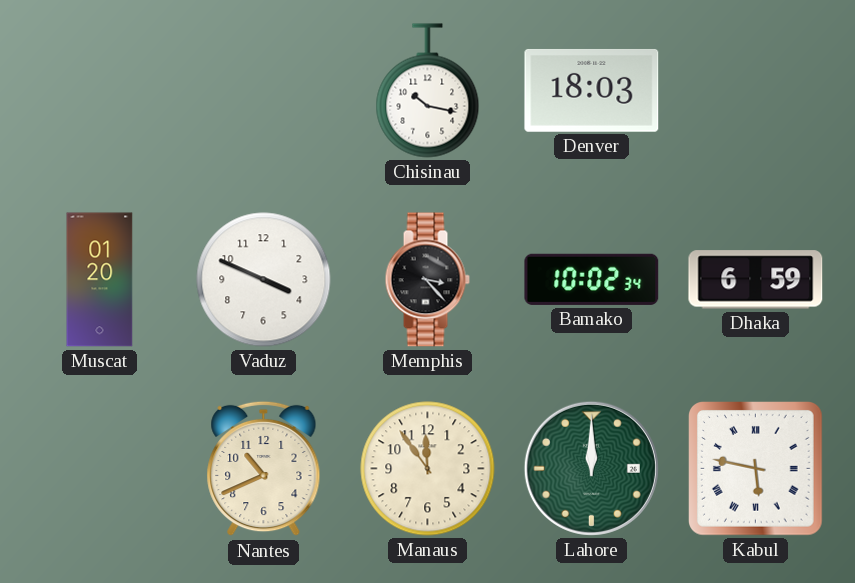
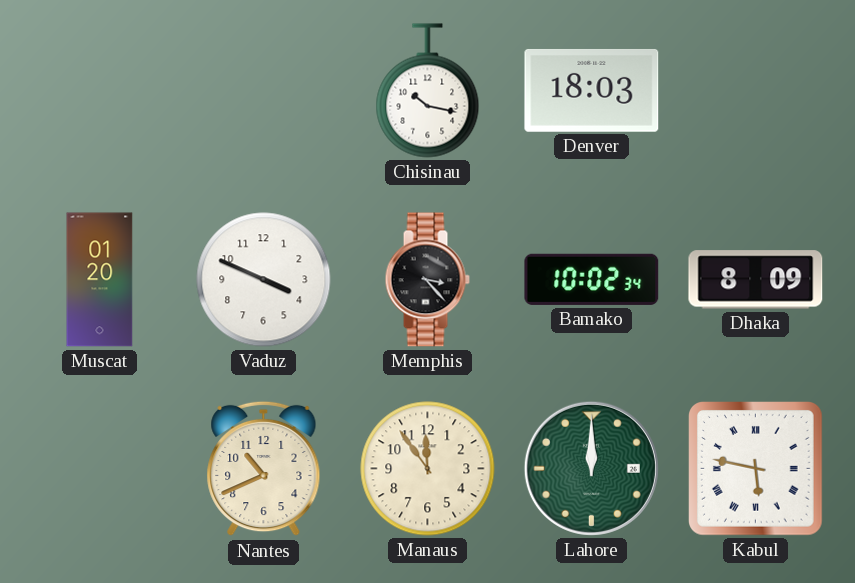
Dhaka: 6:59 -> 8:09
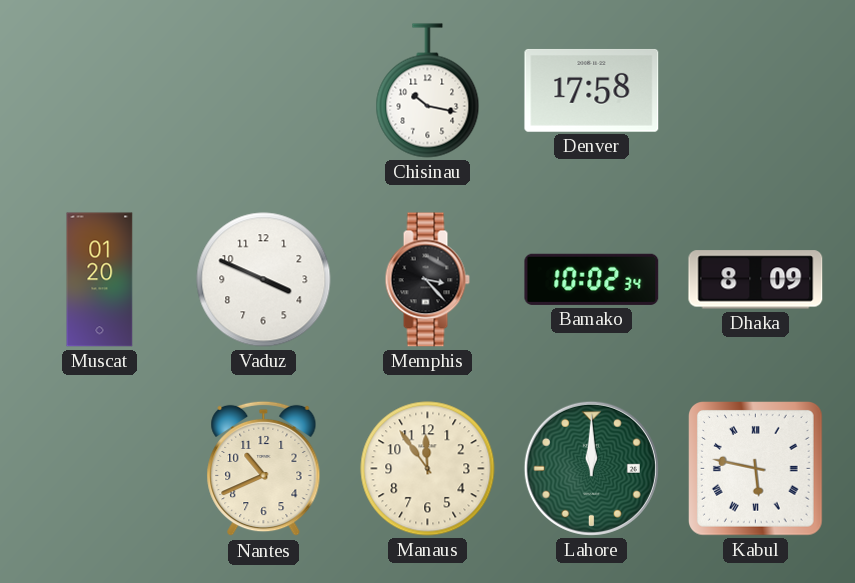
Denver: 18:03 -> 17:58
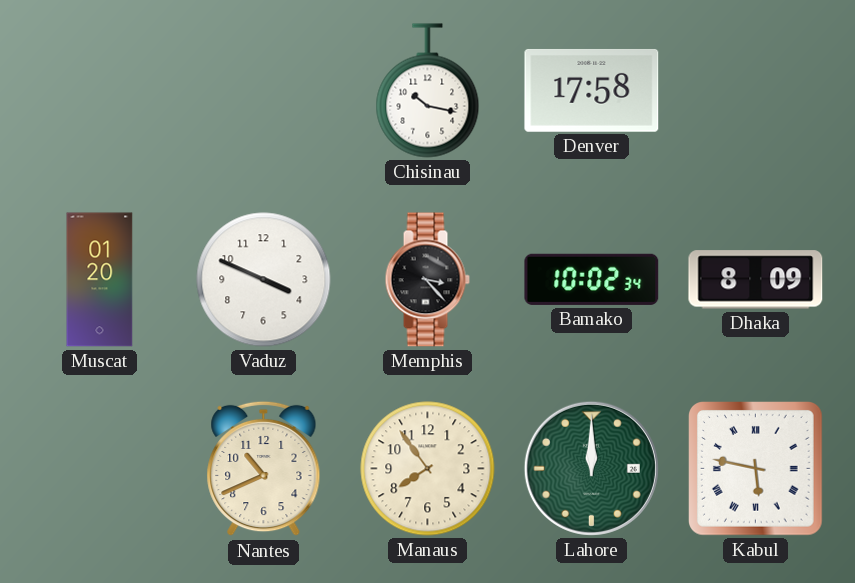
Manaus: 11:54 -> 7:54
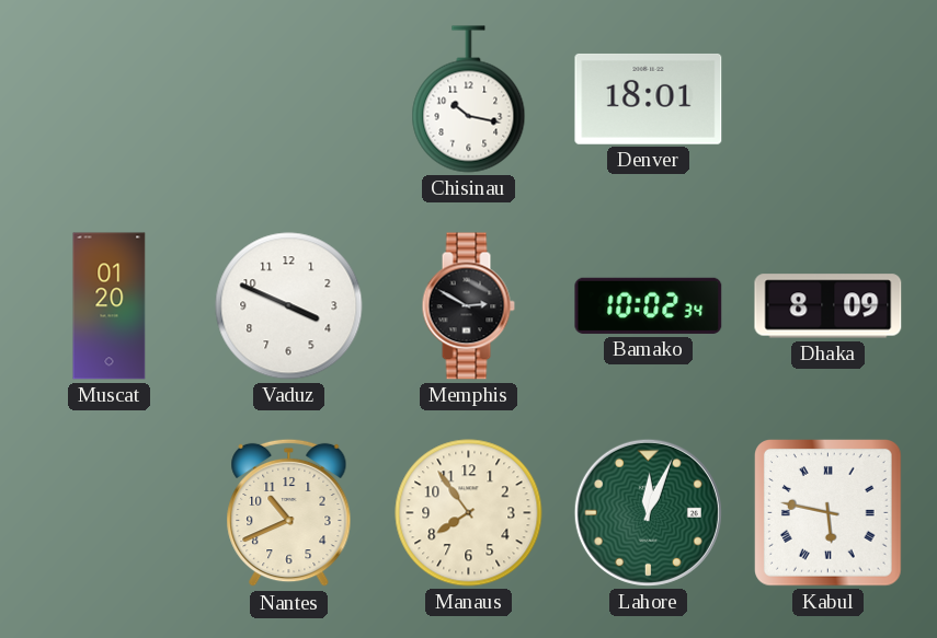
Denver: 17:58 -> 18:01
Memphis: 3:23 -> 2:50
Lahore: 12:00 -> 12:04
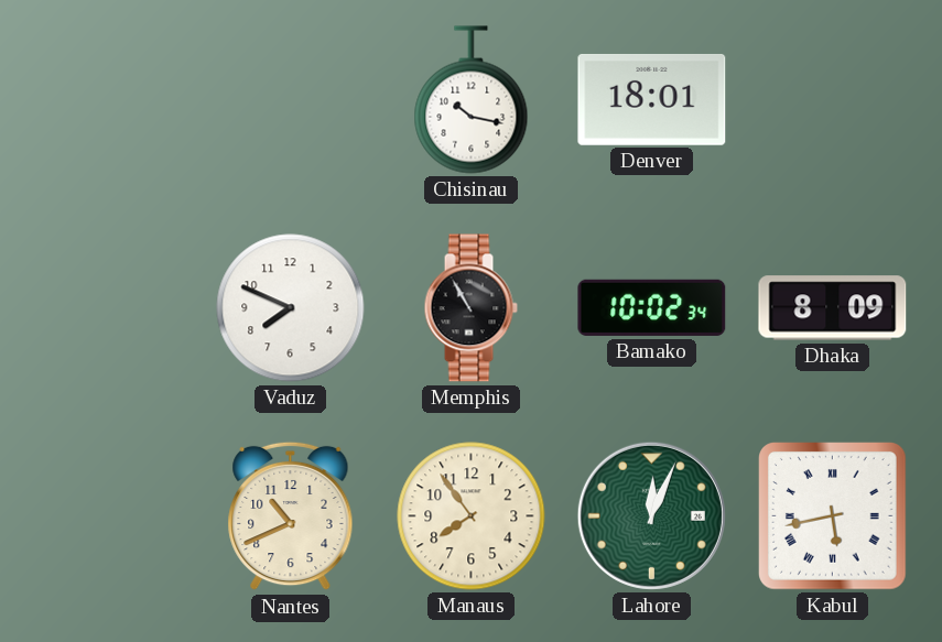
Muscat: 01:20 -> none
Vaduz: 3:49 -> 7:49
Memphis: 2:50 -> 10:55
Kabul: 5:47 -> 5:43
